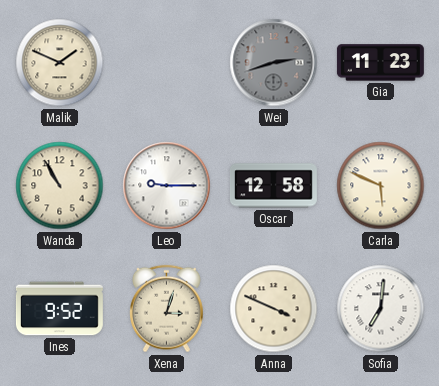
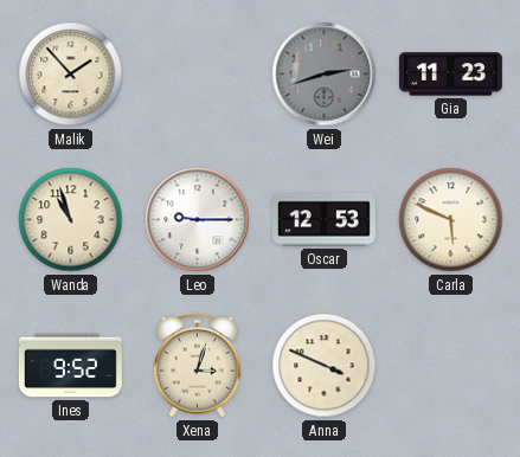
Malik: 1:49 -> 1:53
Wanda: 10:55 -> 10:57
Oscar: 12:58 -> 12:53
Sofia: 7:01 -> none
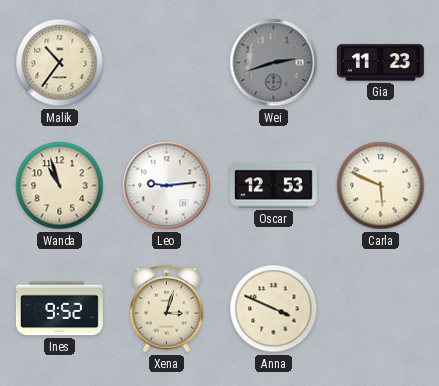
Malik: 1:53 -> 10:36
Leo: 9:15 -> 9:14
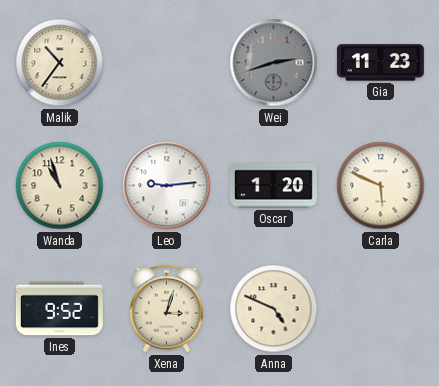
Oscar: 12:53 -> 1:20
Anna: 3:49 -> 4:49
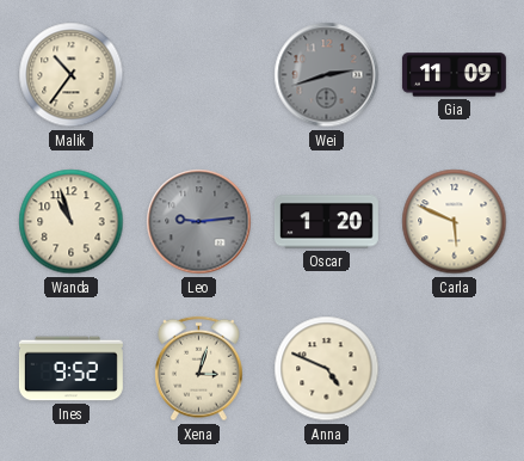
Gia: 11:23 -> 11:09
Leo dial: white -> grey
